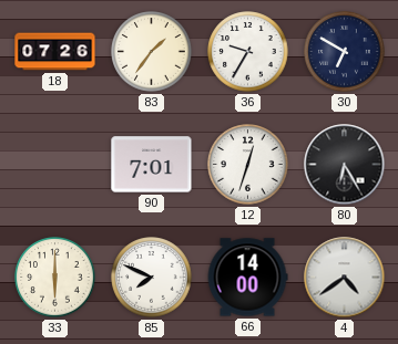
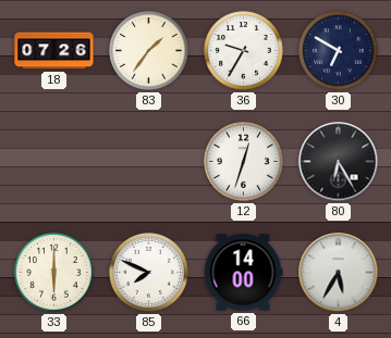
90: 7:01 -> none
4: 4:39 -> 5:35
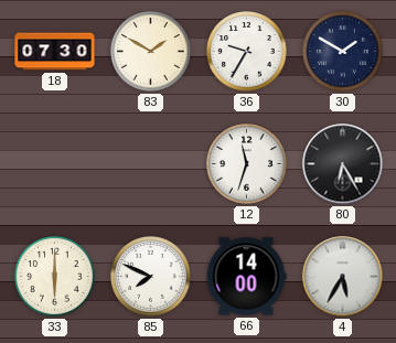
18: 07:26 -> 07:30
83: 1:36 -> 1:50
30: 6:50 -> 1:50
12: 12:33 -> 11:33
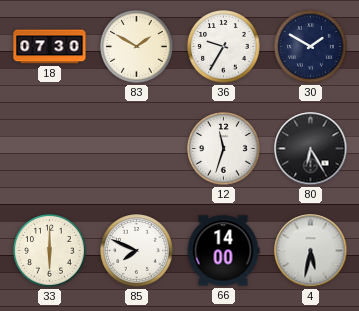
4: 5:35 -> 5:32
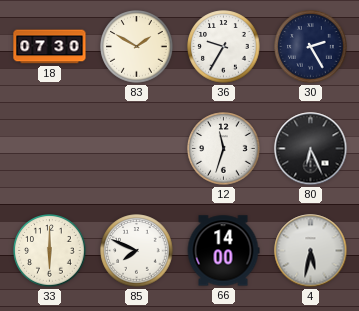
30: 1:50 -> 2:25
80: 6:25 -> 6:26
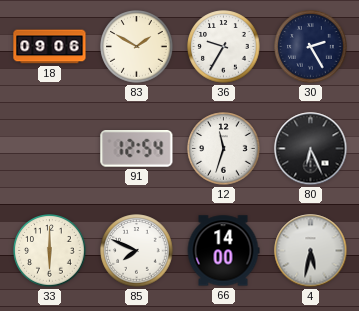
18: 07:30 -> 09:06
91: none -> 12:54
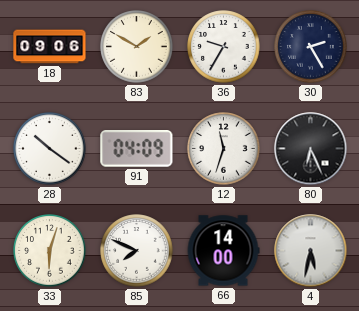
28: none -> 10:21
91: 12:54 -> 04:09
33: 6:00 -> 6:03
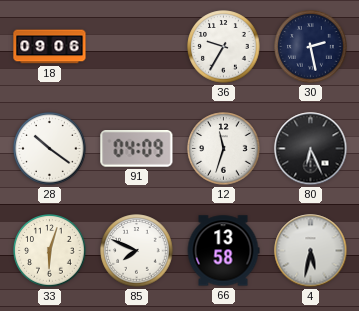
83: 1:50 -> none
30: 2:25 -> 2:28
66: 14:00 -> 13:58
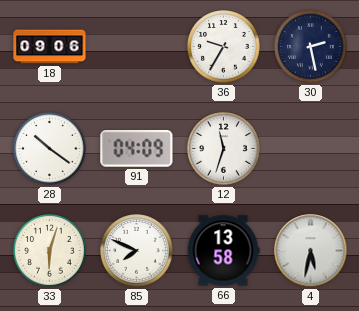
80: 6:26 -> none
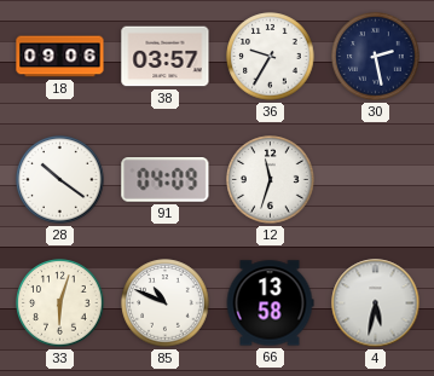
38: none -> 03:57
85: 7:49 -> 10:49
